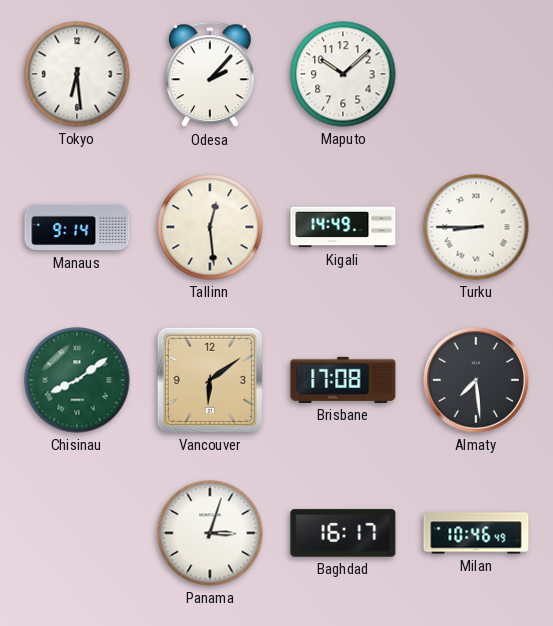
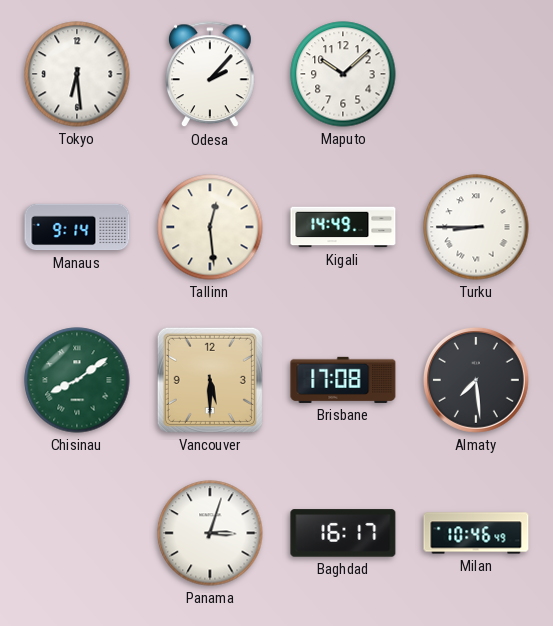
Vancouver: 6:09 -> 5:30
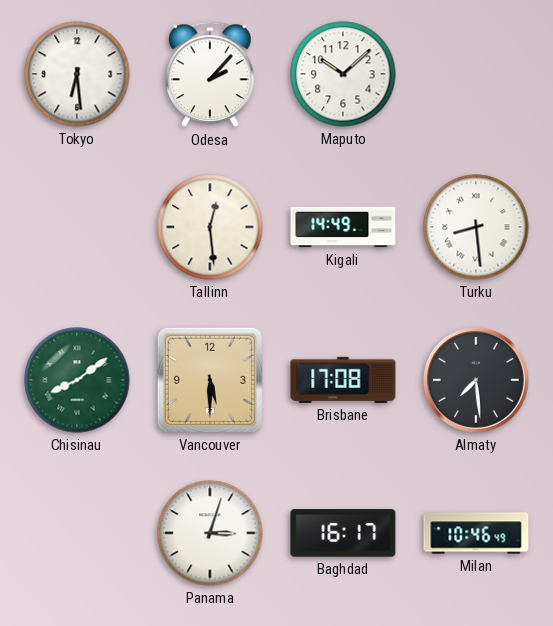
Manaus: 9:14 -> none
Turku: 8:45 -> 8:29
